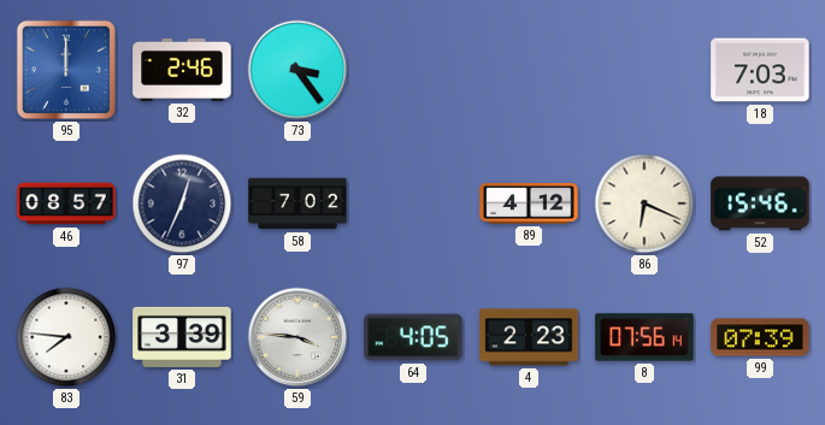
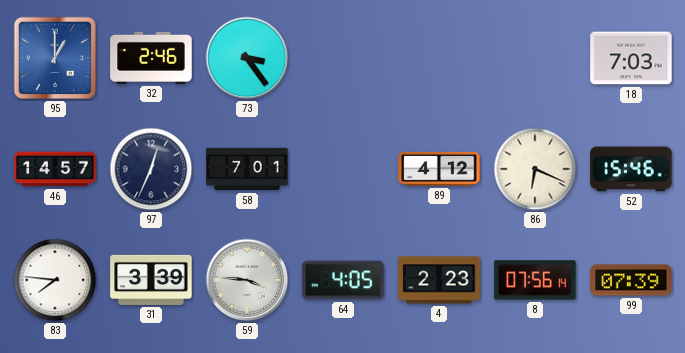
95: 12:00 -> 1:00
46: 08:57 -> 14:57
58: 7:02 -> 7:01
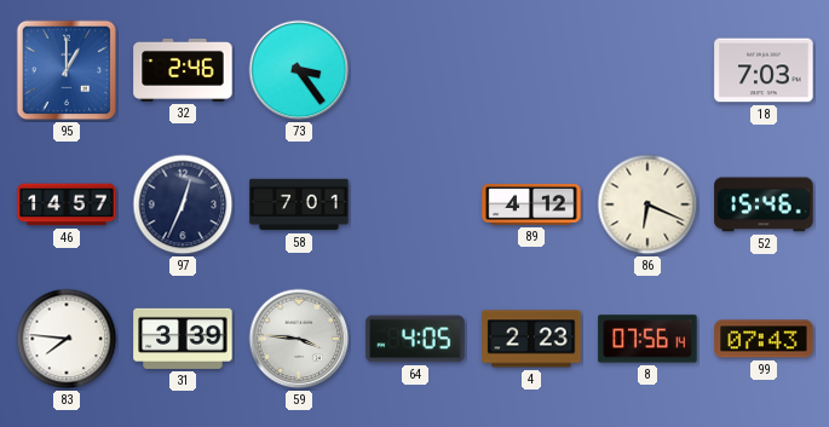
99: 07:39 -> 07:43
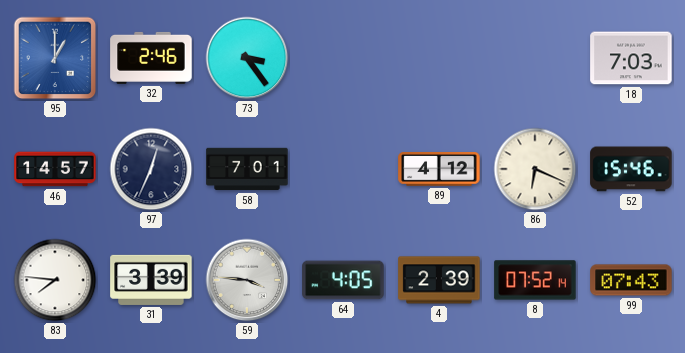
4: 2:23 -> 2:39
8: 07:56 -> 07:52
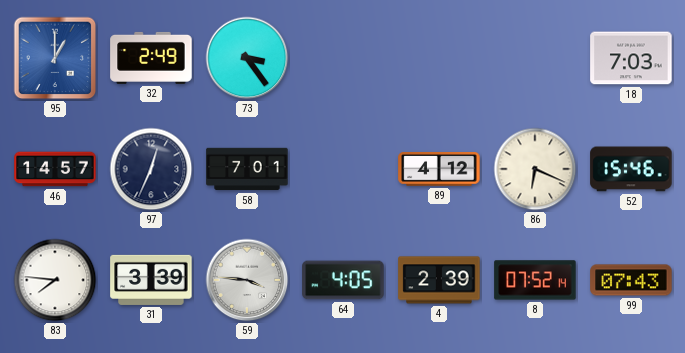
32: 2:46 -> 2:49
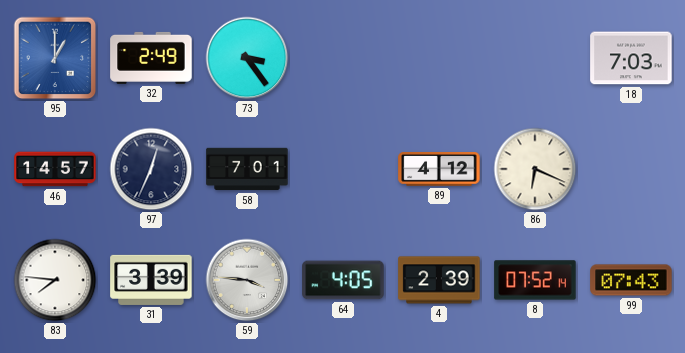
52: 15:46 -> none
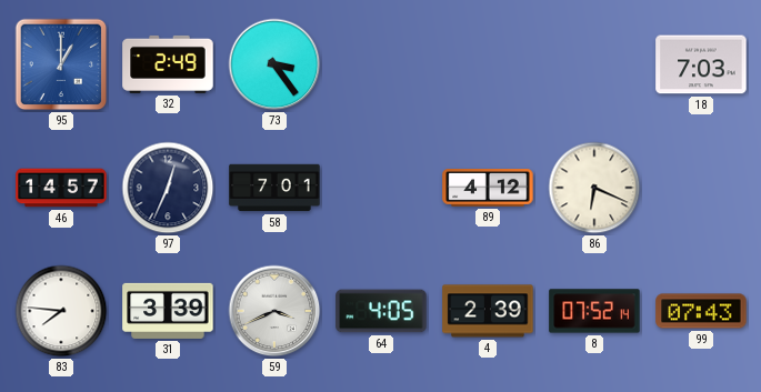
59: 3:46 -> 3:41
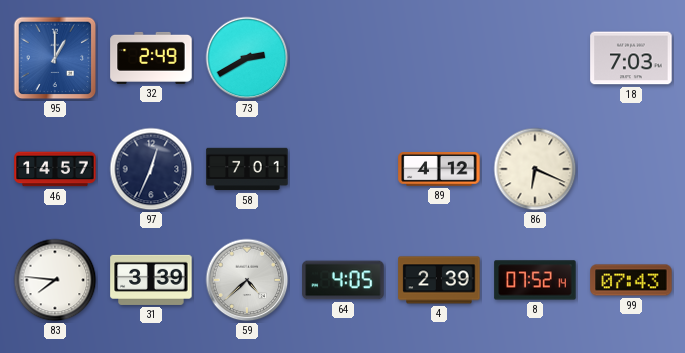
73: 3:24 -> 2:40
59: 3:41 -> 4:38
